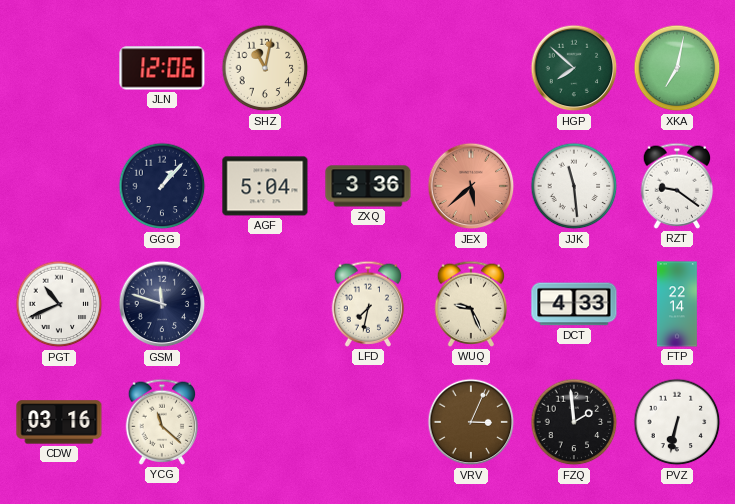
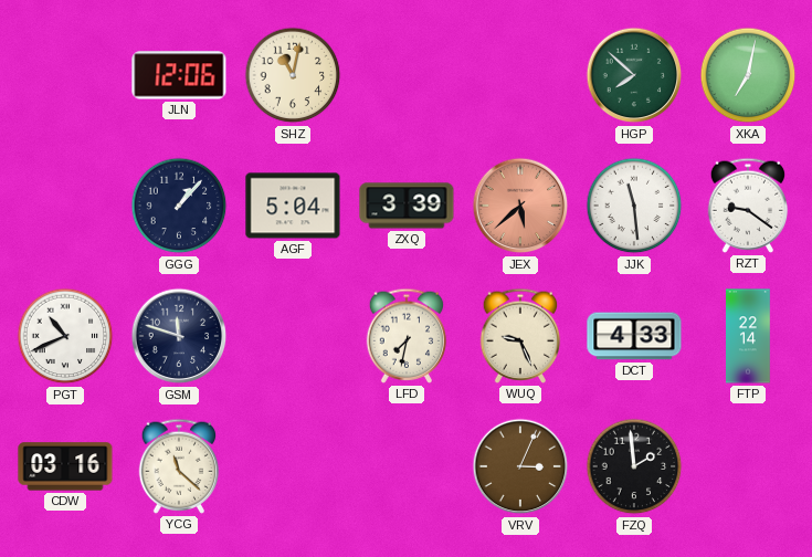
ZXQ: 3:36 -> 3:39
PVZ: 6:32 -> none
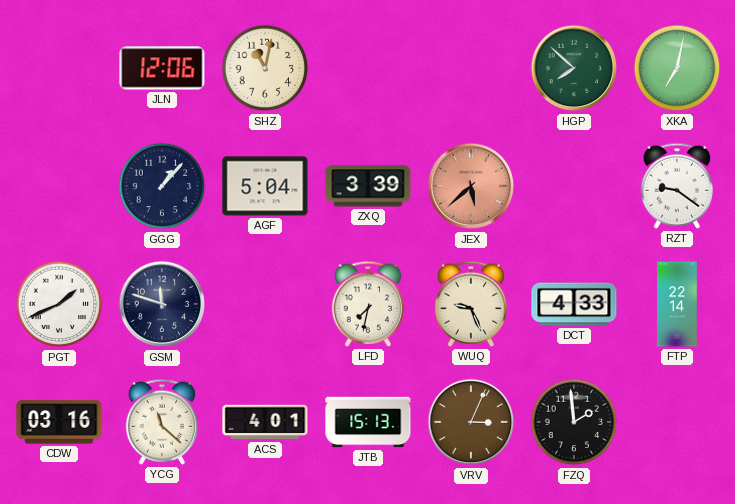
JJK: 11:29 -> none
PGT: 10:41 -> 1:41
ACS: none -> 4:01
JTB: none -> 15:13
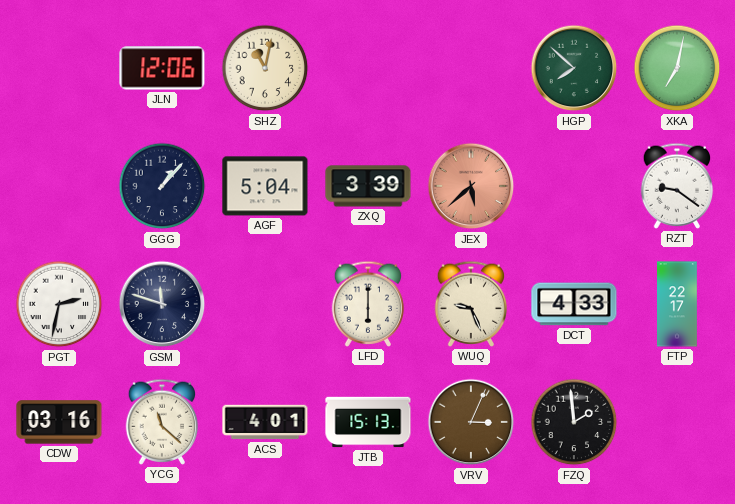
PGT: 1:41 -> 2:32
LFD: 7:32 -> 6:00
FTP: 22:14 -> 22:17
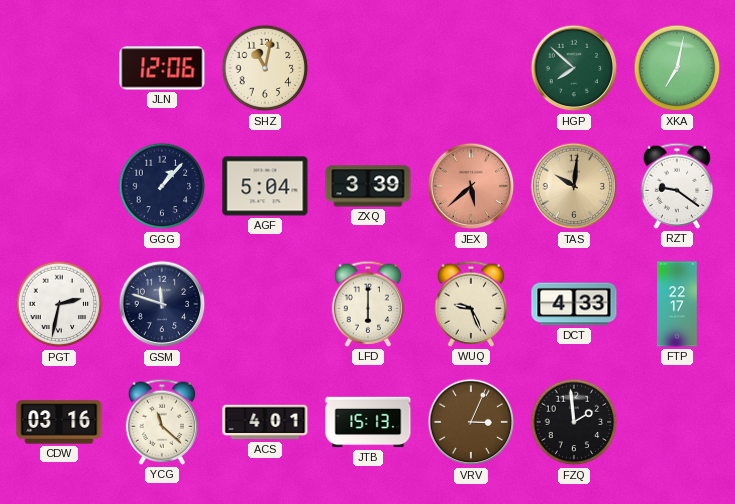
TAS: none -> 10:01
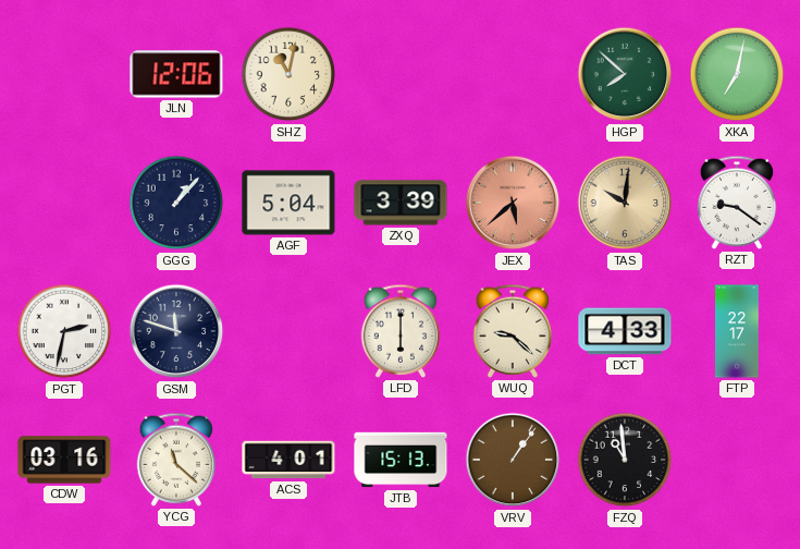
WUQ: 9:26 -> 9:22
VRV: 3:04 -> 1:06
FZQ: 1:59 -> 10:59
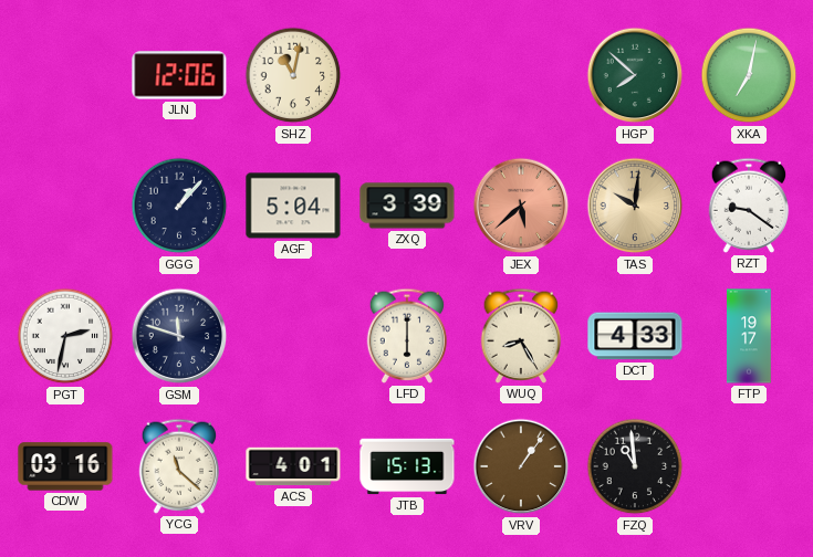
WUQ: 9:22 -> 8:25
FTP: 22:17 -> 19:17
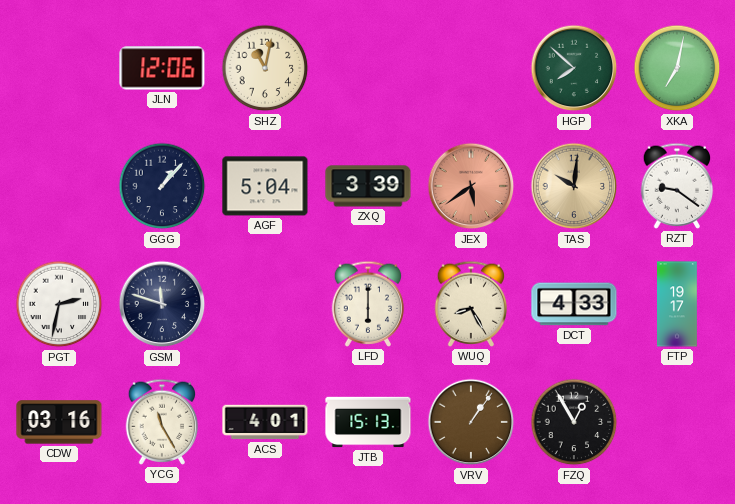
JEX: 5:38 -> 5:39
YCG: 11:22 -> 11:25
FZQ: 10:59 -> 12:55
